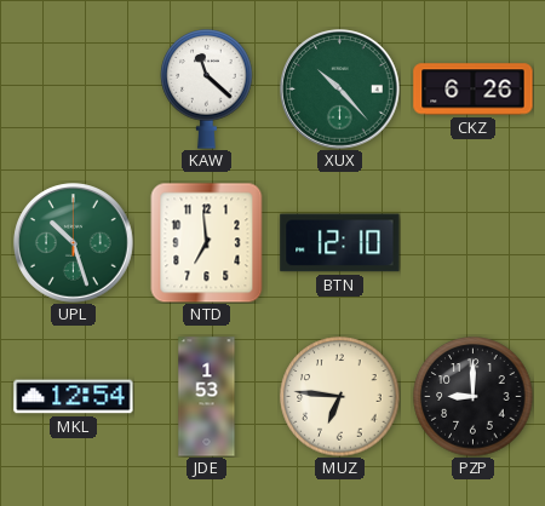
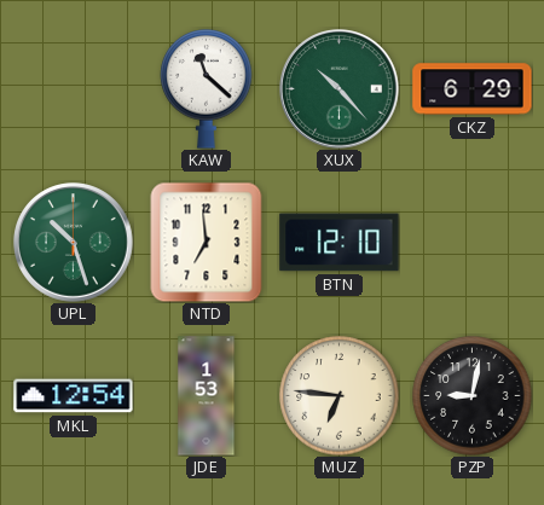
CKZ: 6:26 -> 6:29
PZP: 9:00 -> 9:02
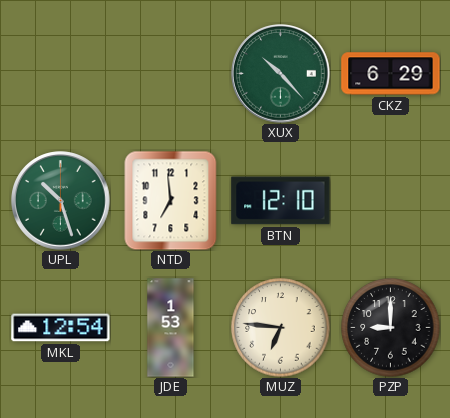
KAW: 11:22 -> none
PZP: 9:02 -> 9:00
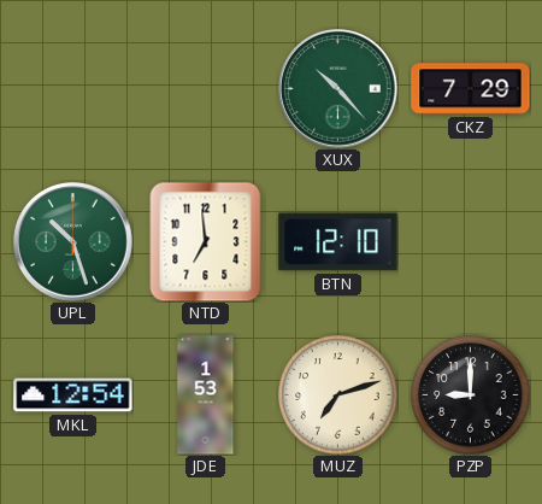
CKZ: 6:29 -> 7:29
MUZ: 6:46 -> 7:12
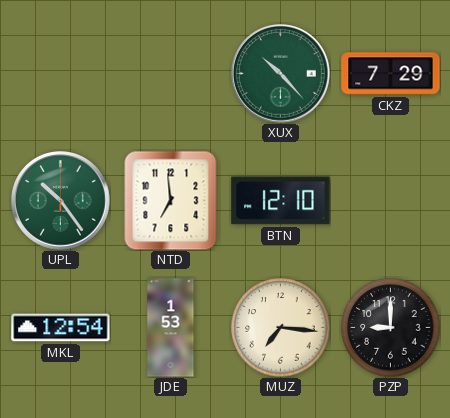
UPL: 10:27 -> 10:24
MUZ: 7:12 -> 7:16
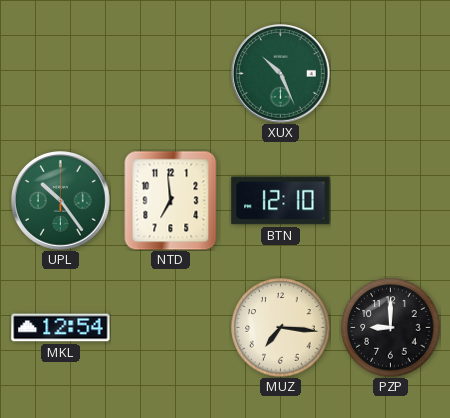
XUX: 10:23 -> 10:26
CKZ: 7:29 -> none
JDE: 1:53 -> none
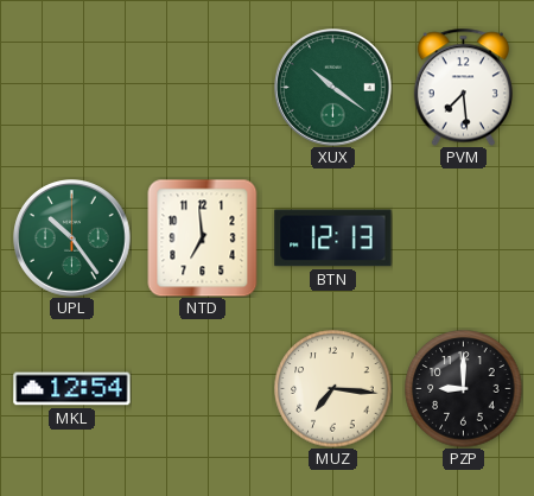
XUX: 10:26 -> 10:21
PVM: none -> 7:29
BTN: 12:10 -> 12:13
